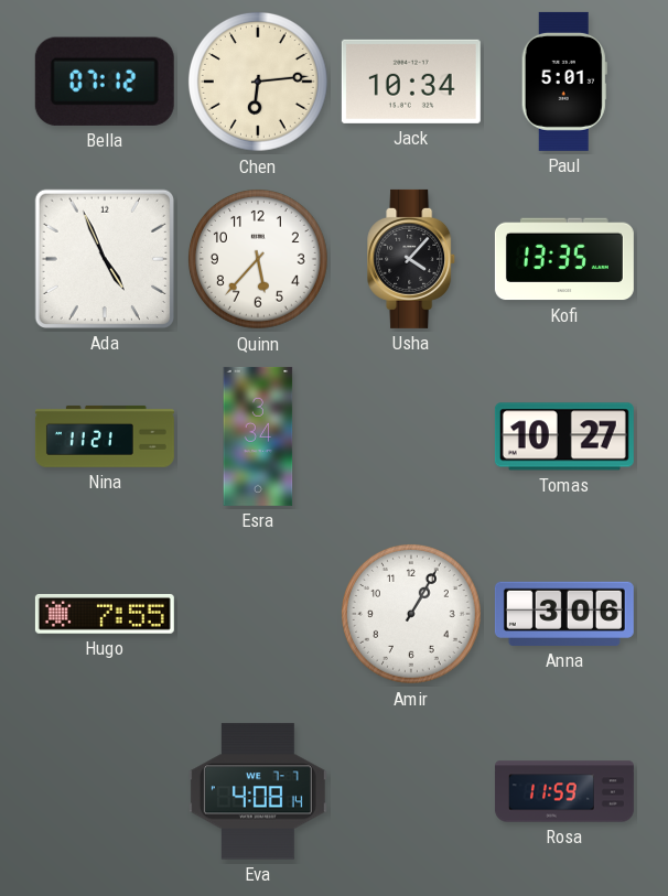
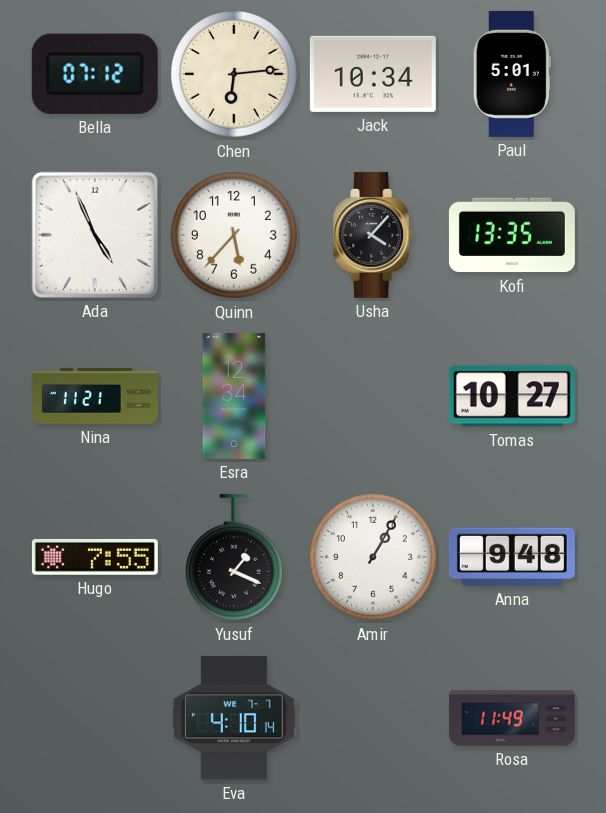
Esra: 3:34 -> 12:34
Yusuf: none -> 1:19
Anna: 3:06 -> 9:48
Eva: 4:08 -> 4:10
Rosa: 11:59 -> 11:49
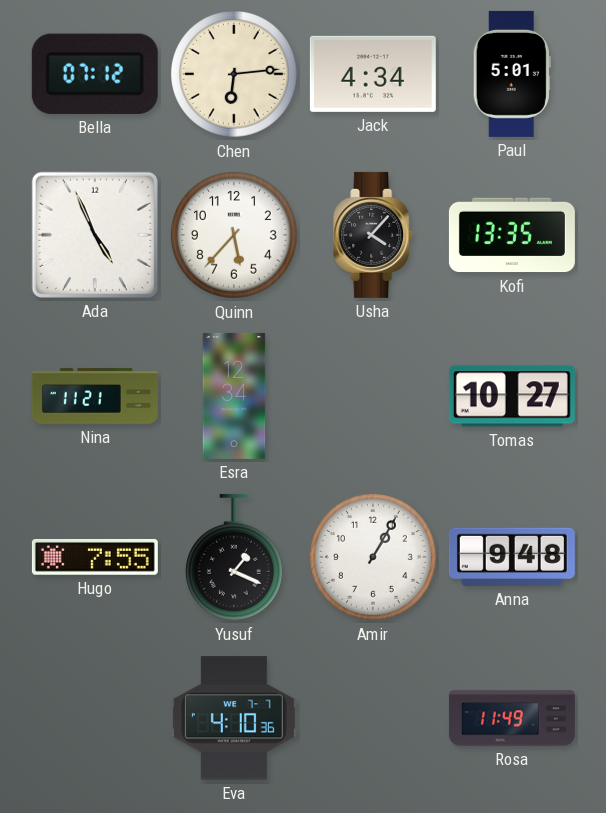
Jack: 10:34 -> 4:34
Eva: 4:10:14 -> 4:10:36
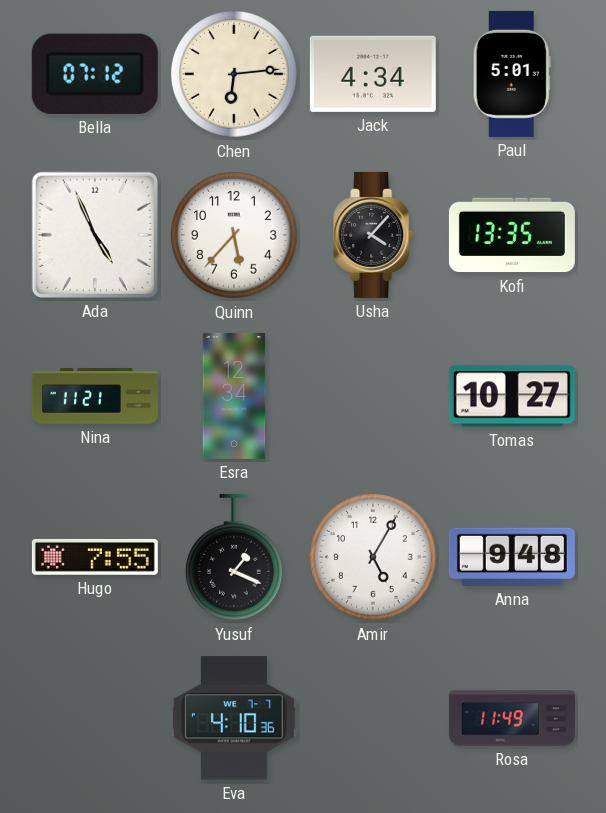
Amir: 1:05 -> 5:05
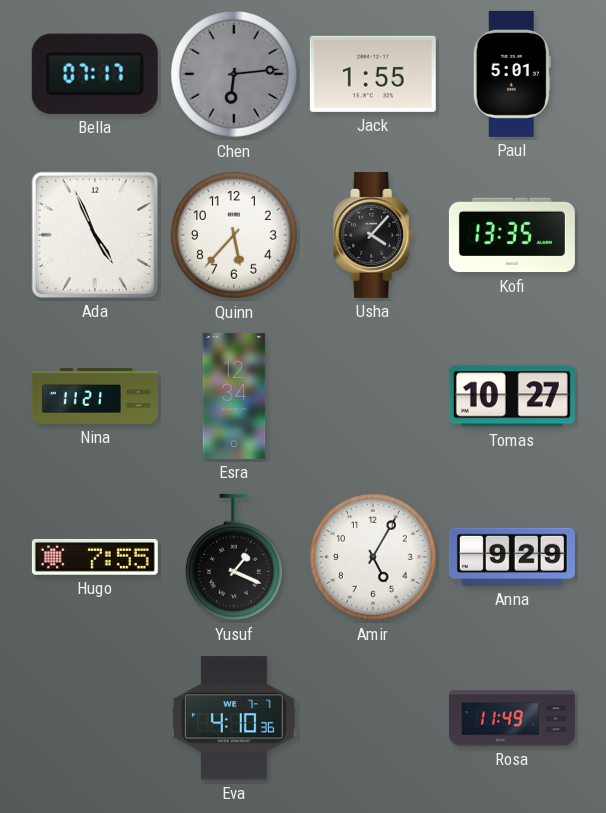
Bella: 07:12 -> 07:17
Chen dial: cream -> grey
Jack: 4:34 -> 1:55
Anna: 9:48 -> 9:29
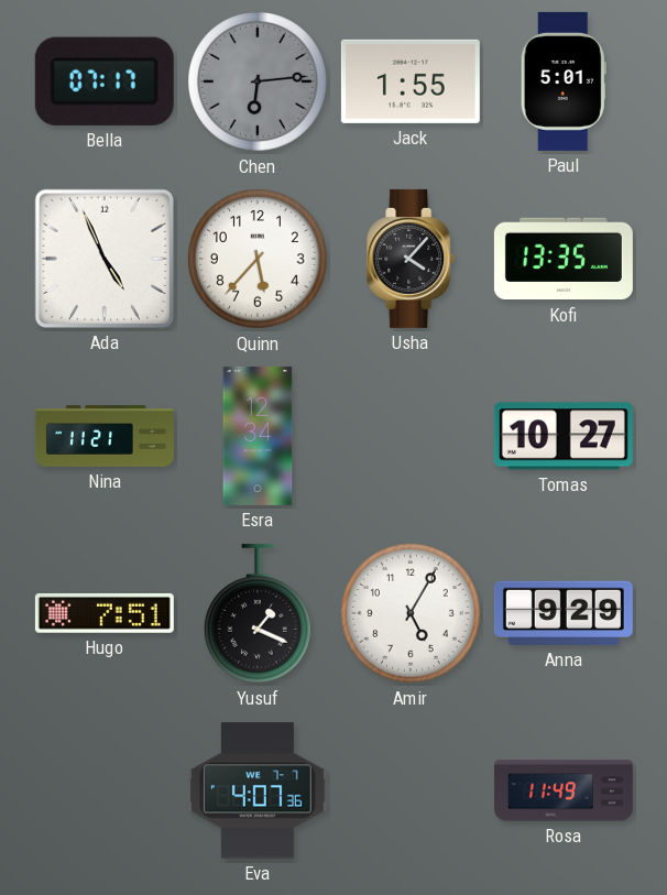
Hugo: 7:55 -> 7:51
Eva: 4:10 -> 4:07
